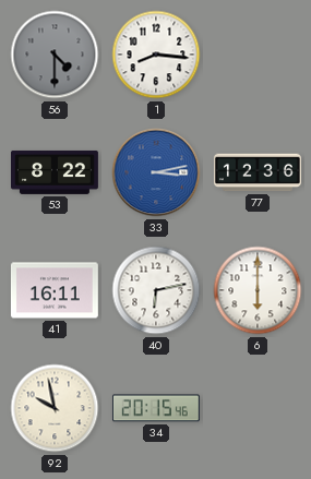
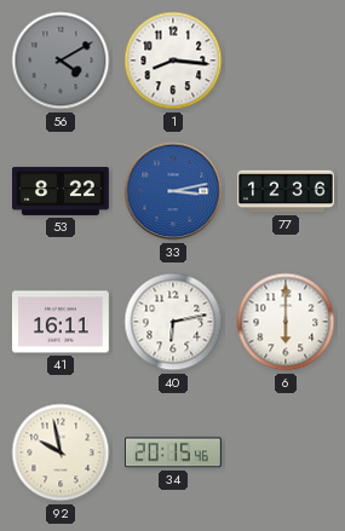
56: 4:30 -> 4:10
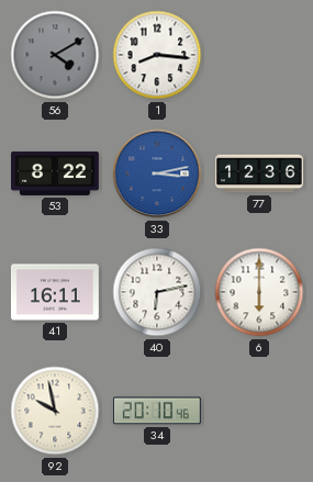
34: 20:15 -> 20:10
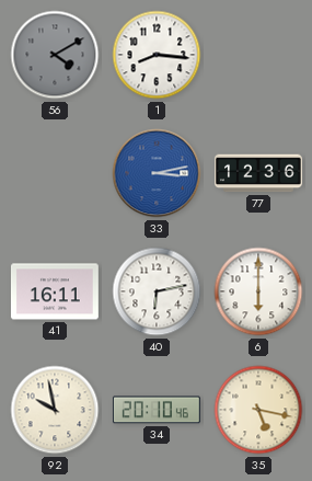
53: 8:22 -> none
35: none -> 5:17
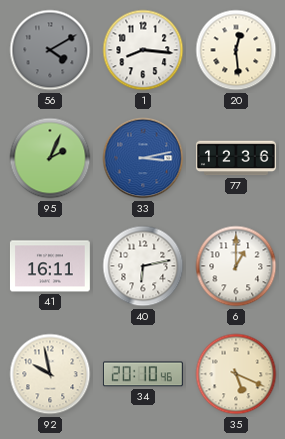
20: none -> 12:29
95: none -> 2:04
6: 6:00 -> 1:00
35: 5:17 -> 5:19
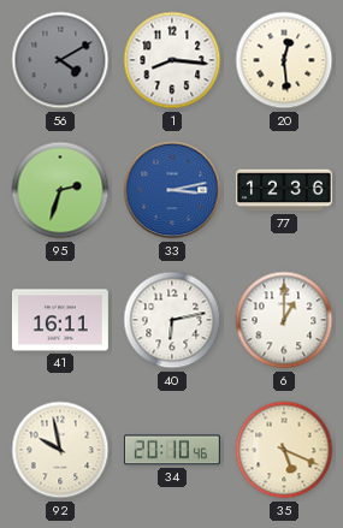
95: 2:04 -> 2:33
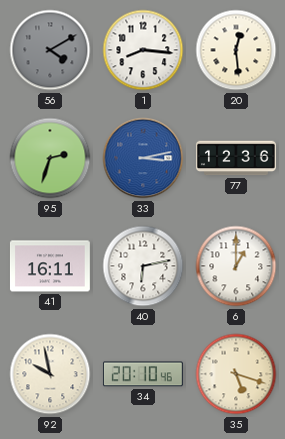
35: 5:19 -> 5:18
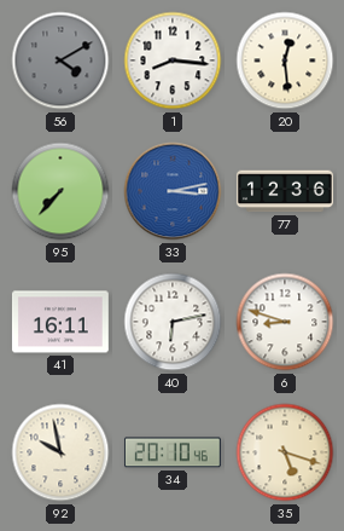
95: 2:33 -> 7:37
6: 1:00 -> 8:48
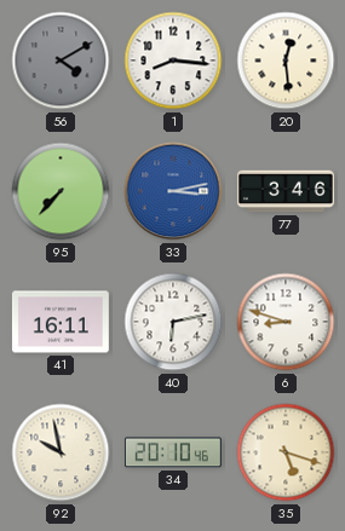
77: 12:36 -> 3:46
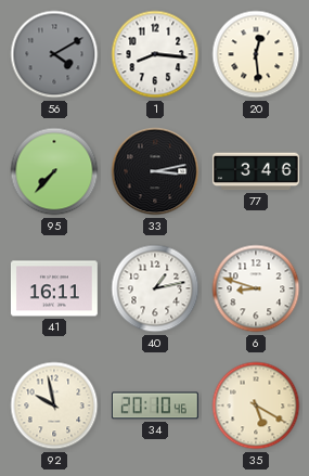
33 dial: blue -> black
40: 6:13 -> 1:13
35: 5:18 -> 5:20
